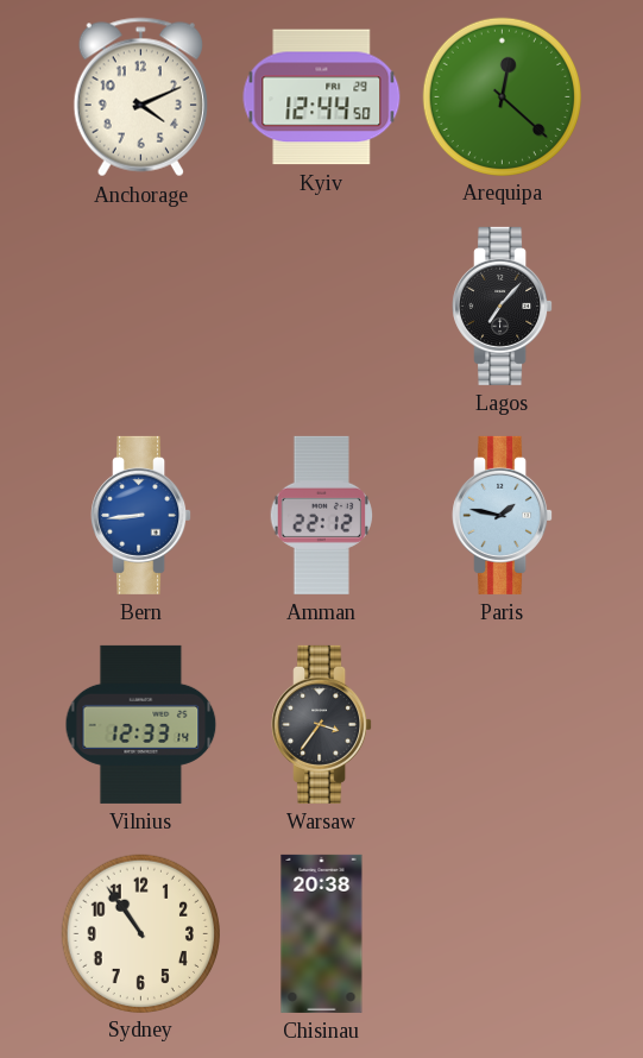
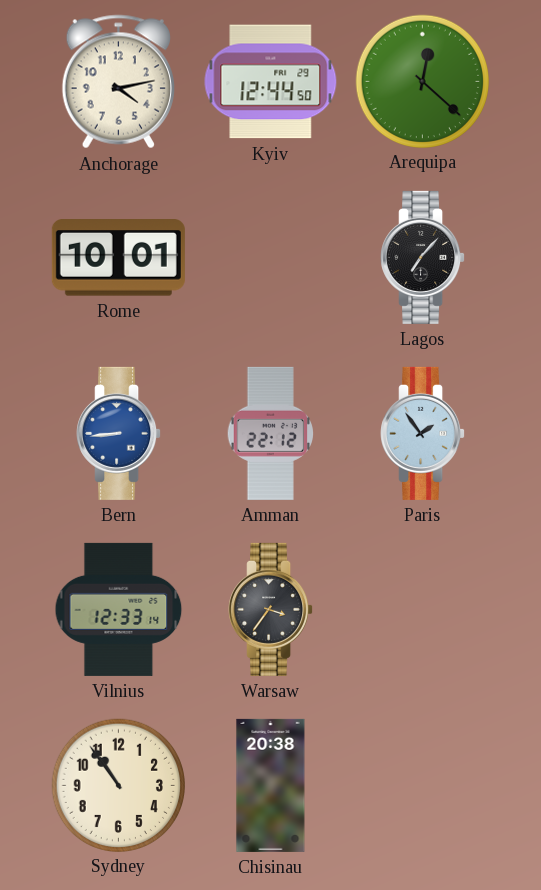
Anchorage: 4:11 -> 4:13
Rome: none -> 10:01
Paris: 1:47 -> 1:54
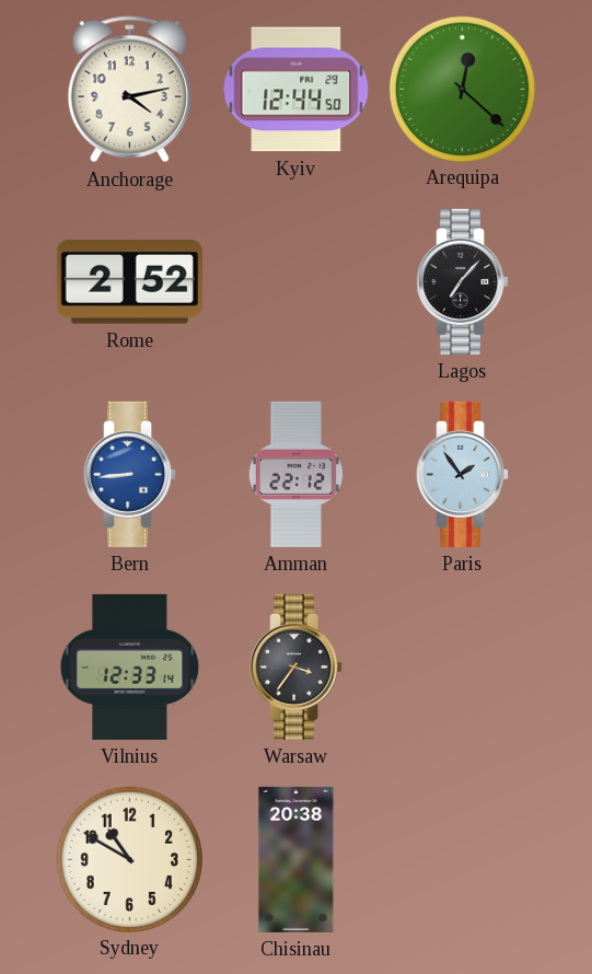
Rome: 10:01 -> 2:52
Sydney: 10:54 -> 10:50
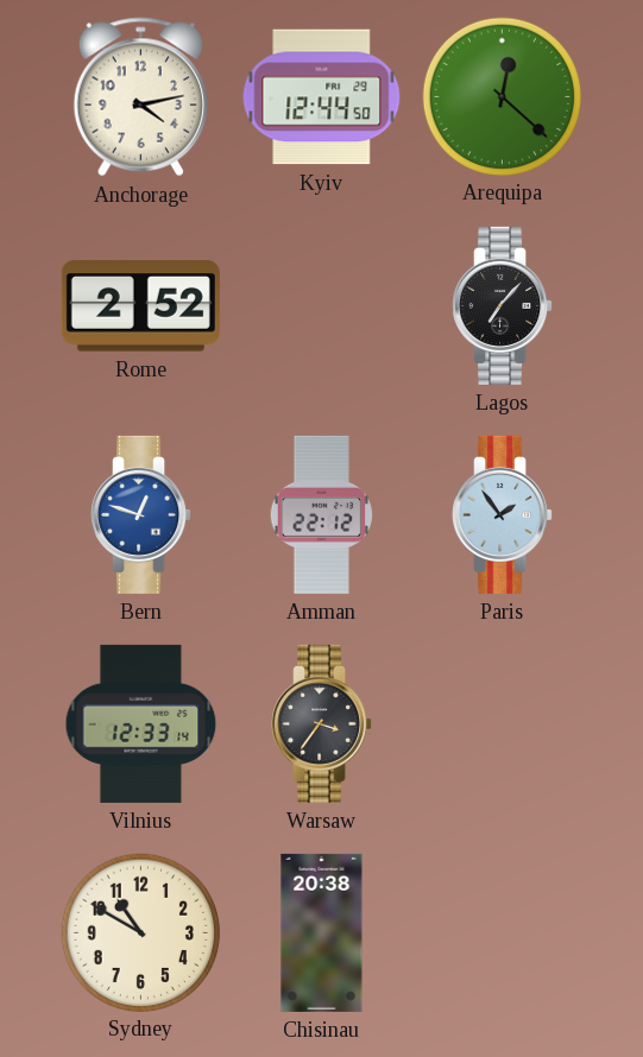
Bern: 8:44 -> 12:48
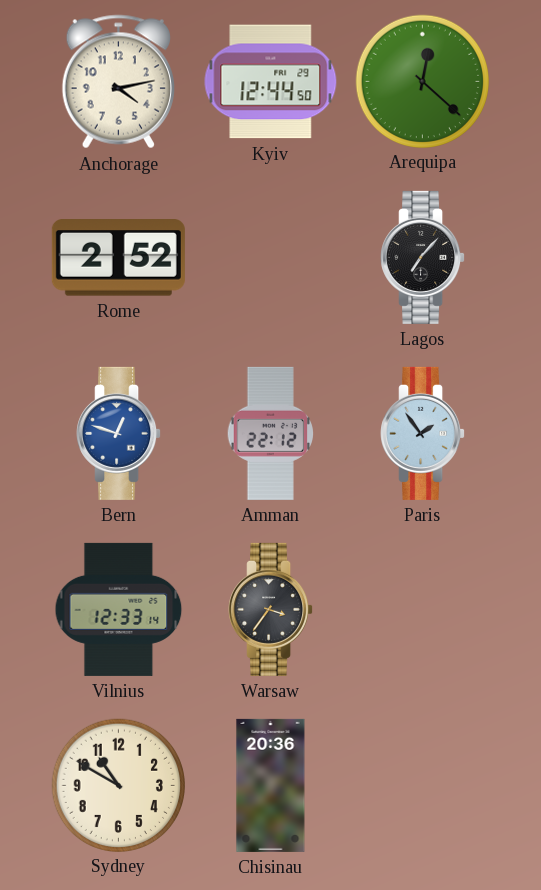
Chisinau: 20:38 -> 20:36
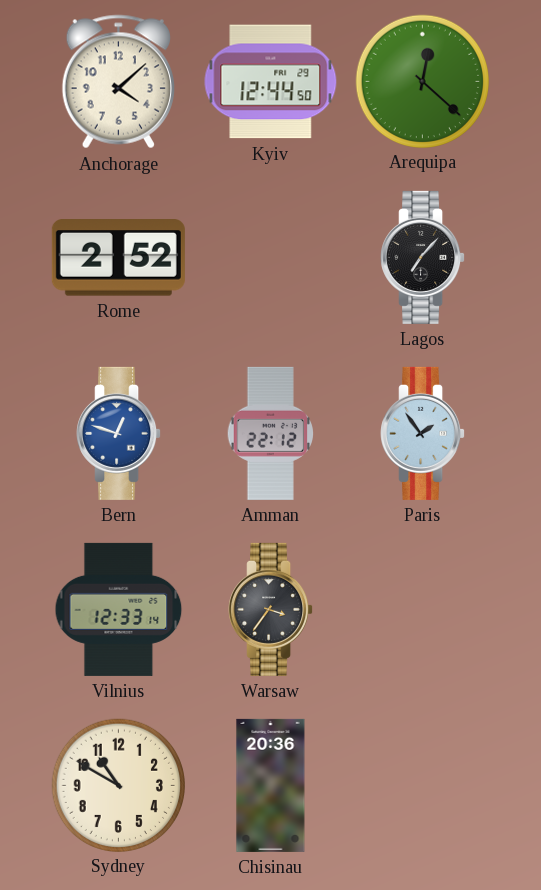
Anchorage: 4:13 -> 4:08
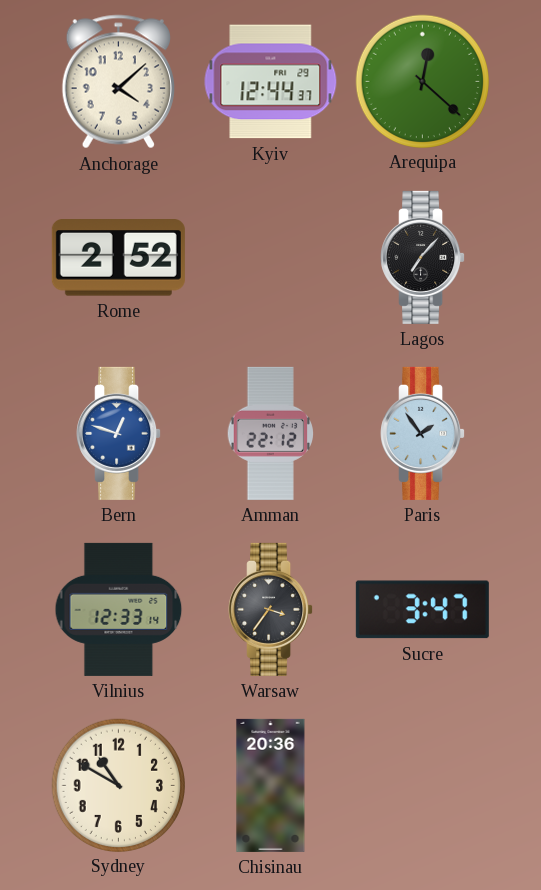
Kyiv: 12:44:50 -> 12:44:37
Sucre: none -> 3:47
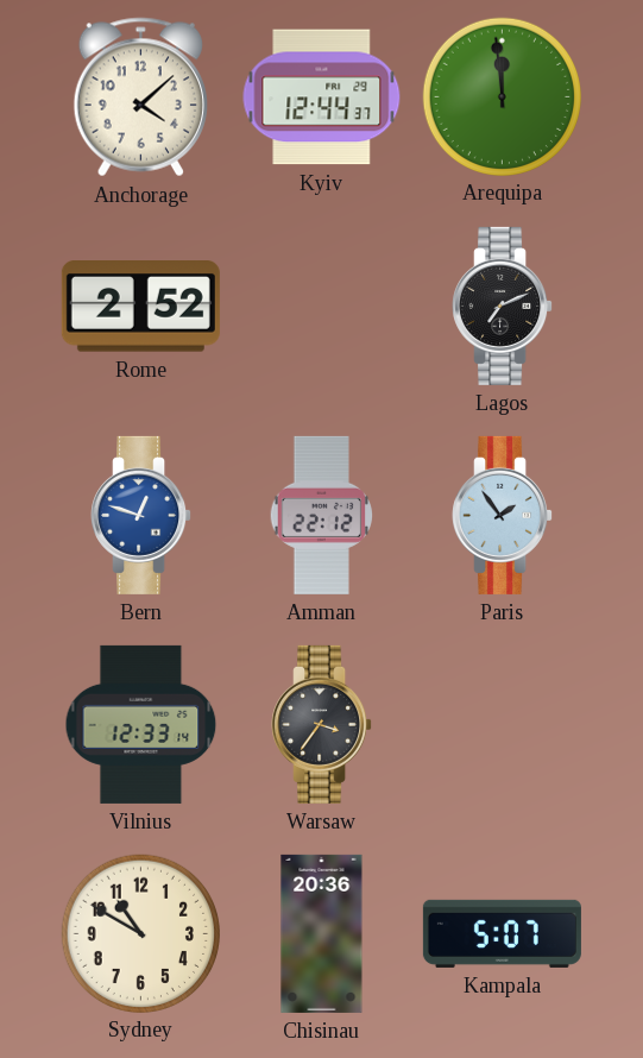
Arequipa: 12:22 -> 11:59
Lagos: 7:07 -> 7:11
Sucre: 3:47 -> none
Kampala: none -> 5:07
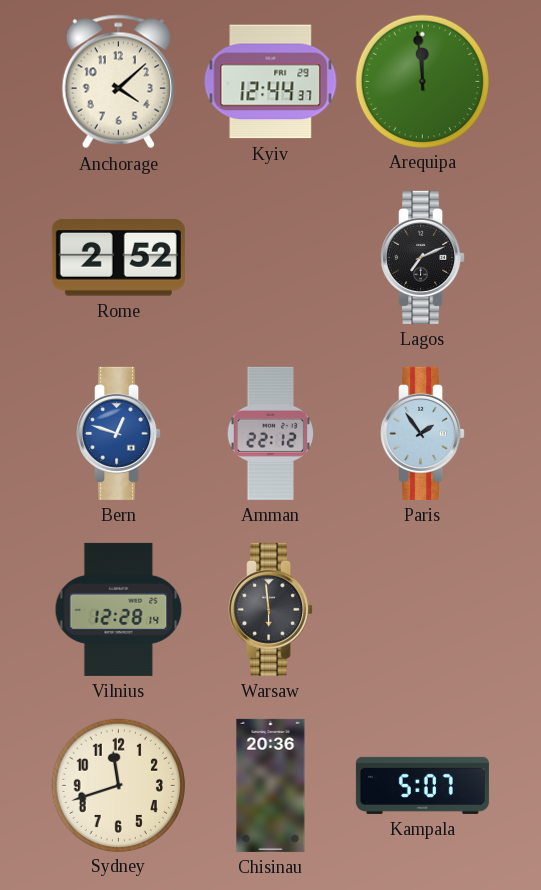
Vilnius: 12:33 -> 12:28
Warsaw: 3:36 -> 5:59
Sydney: 10:50 -> 11:42
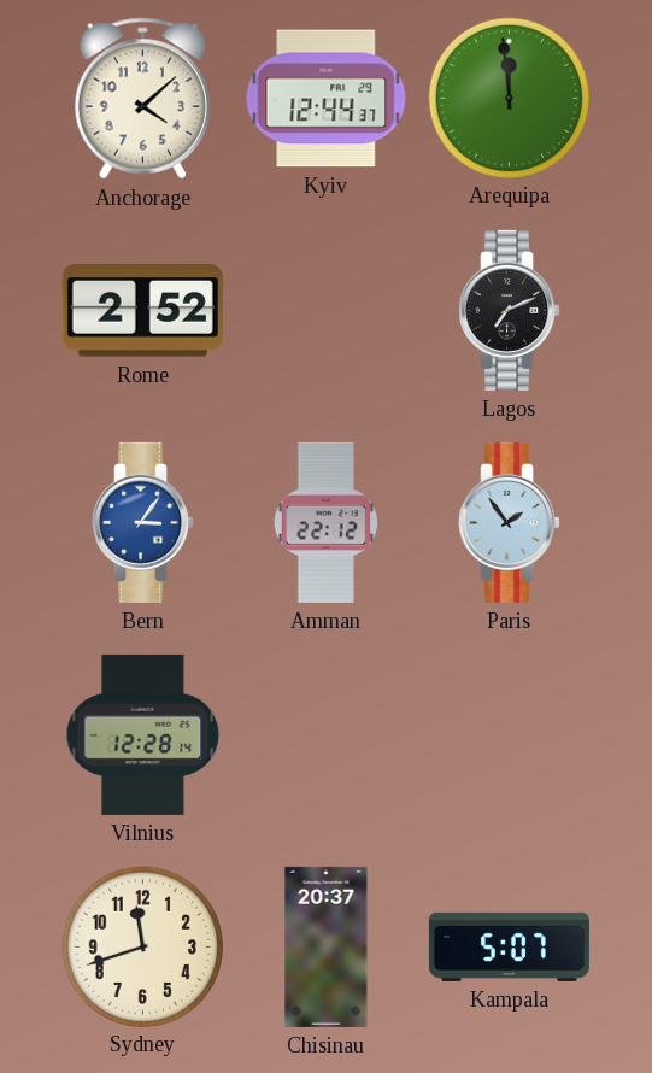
Bern: 12:48 -> 3:06
Warsaw: 5:59 -> none
Chisinau: 20:36 -> 20:37
